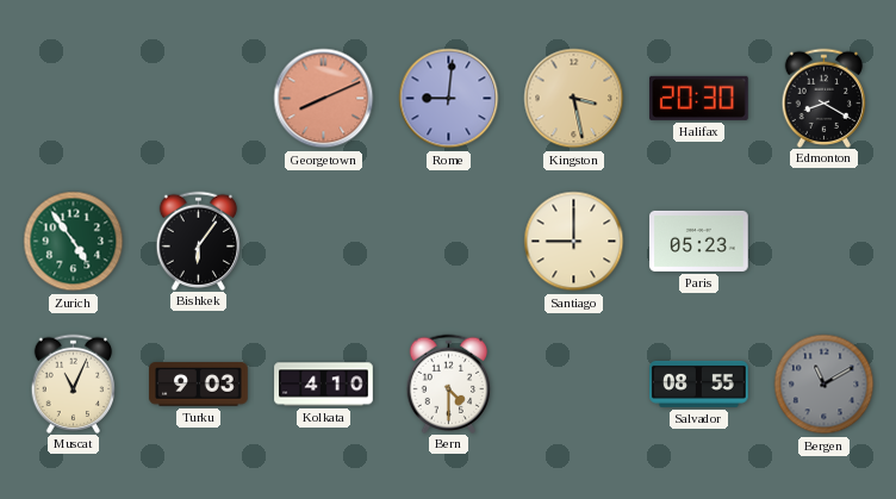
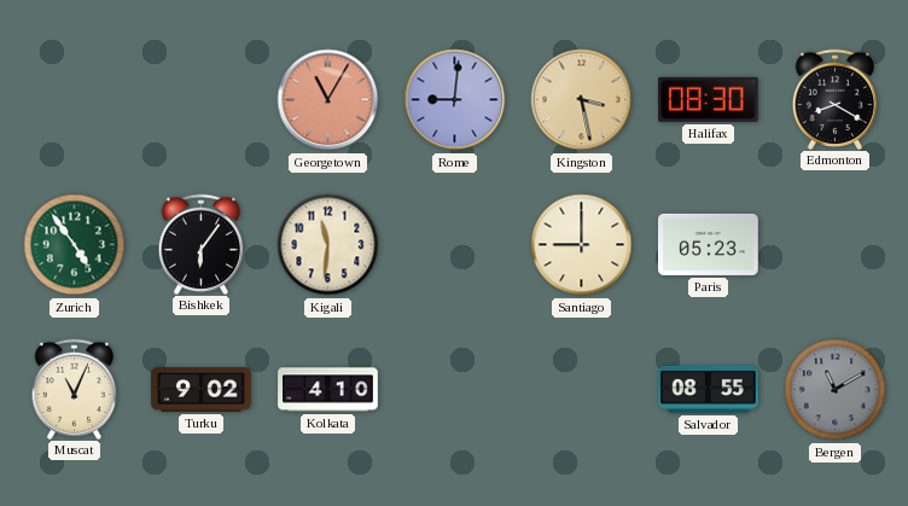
Georgetown: 8:11 -> 11:05
Halifax: 20:30 -> 08:30
Kigali: none -> 11:31
Turku: 9:03 -> 9:02
Bern: 4:30 -> none
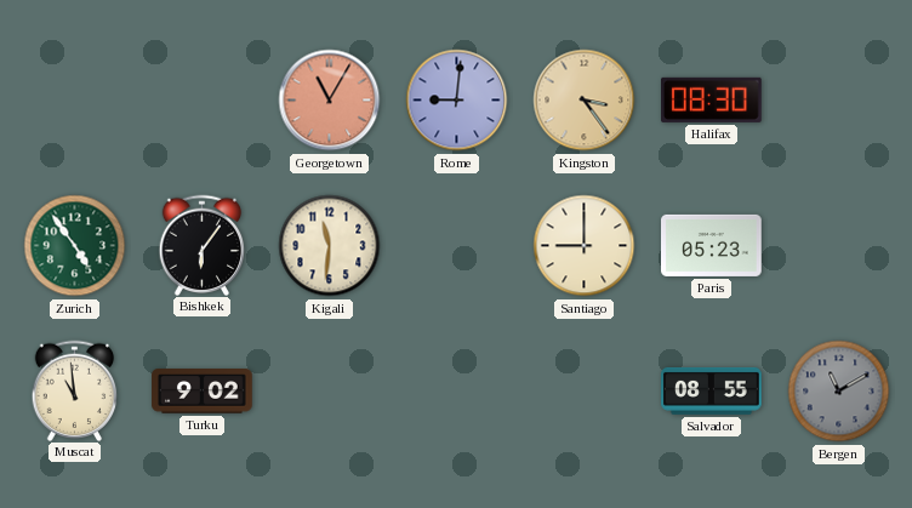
Kingston: 3:28 -> 3:24
Edmonton: 8:20 -> none
Muscat: 11:04 -> 10:59
Kolkata: 4:10 -> none
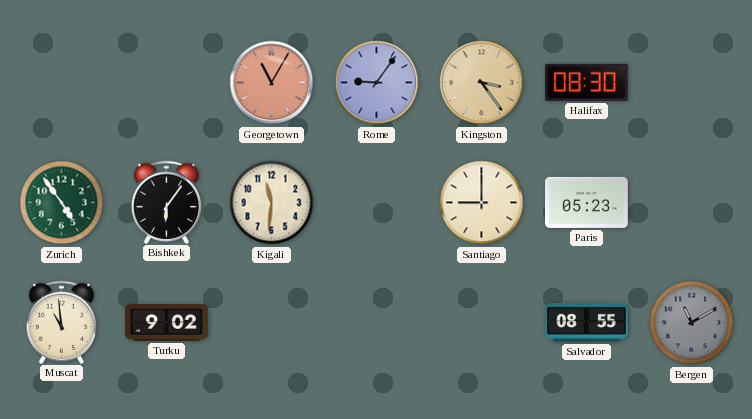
Rome: 9:01 -> 9:06
